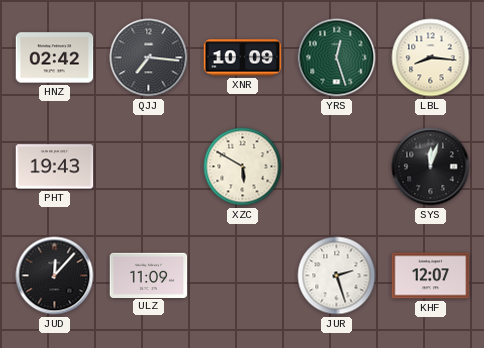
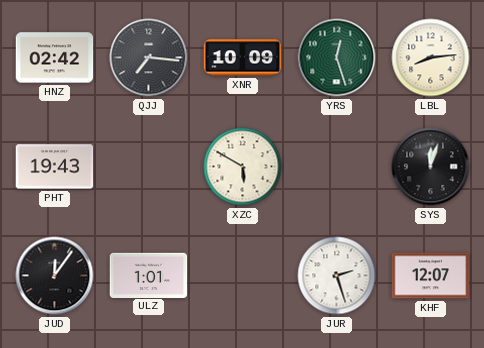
LBL: 8:16 -> 8:14
JUD: 12:07 -> 12:06
ULZ: 11:09 -> 1:01
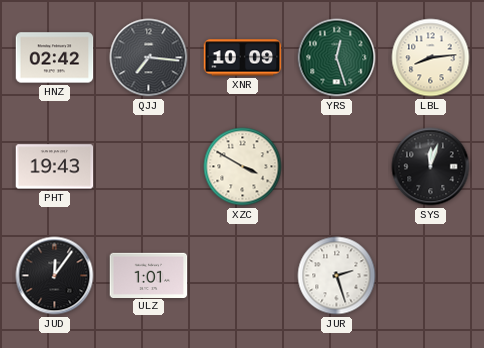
XZC: 5:50 -> 3:50
KHF: 12:07 -> none
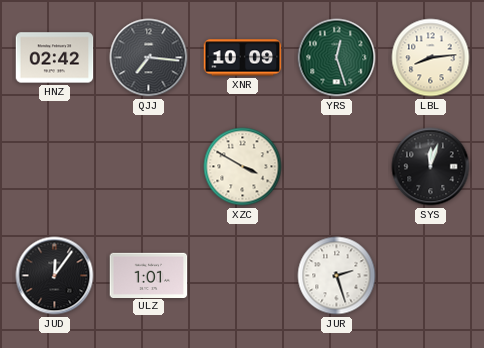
PHT: 19:43 -> none
